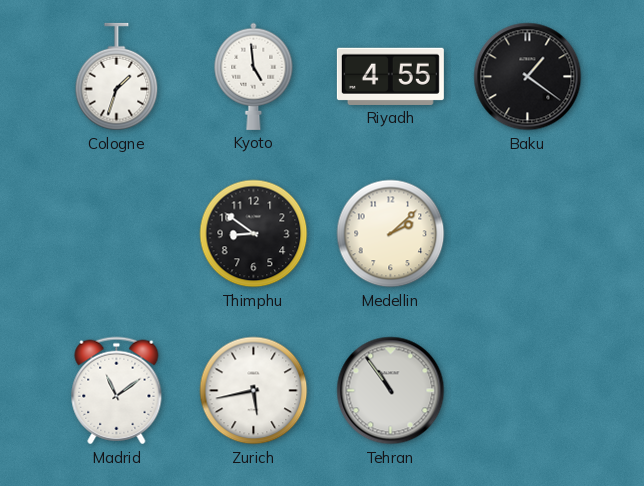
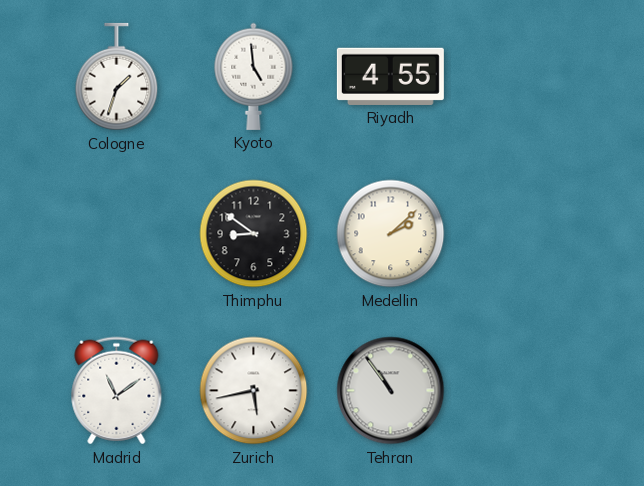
Baku: 1:21 -> none
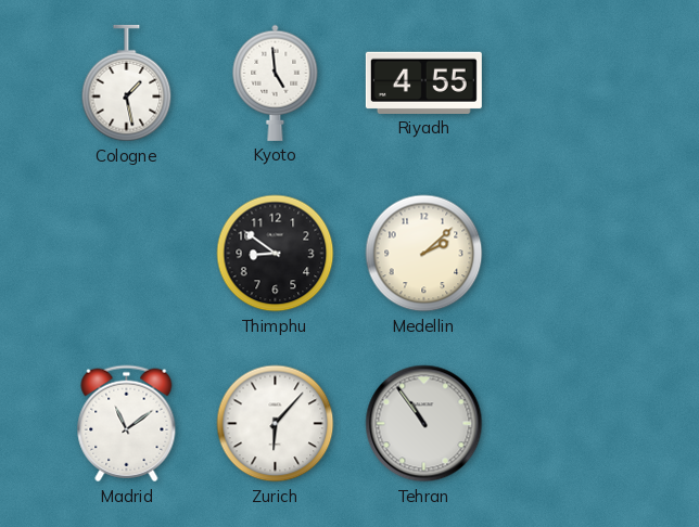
Cologne: 1:33 -> 1:28
Zurich: 5:43 -> 6:07
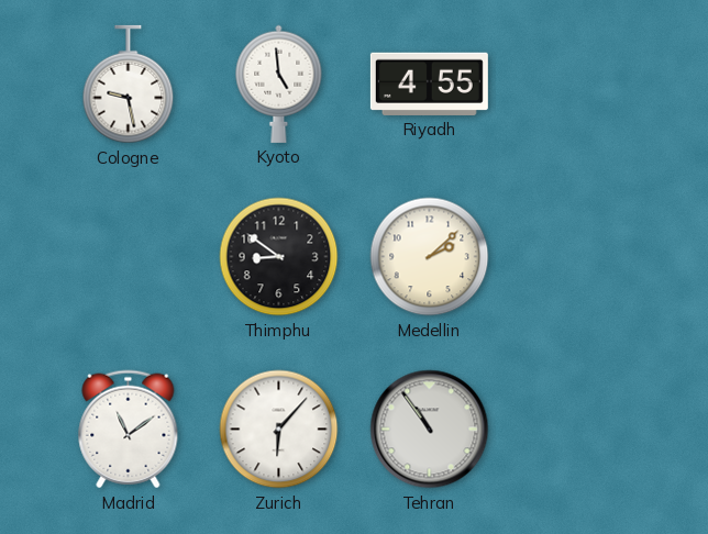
Cologne: 1:28 -> 9:28
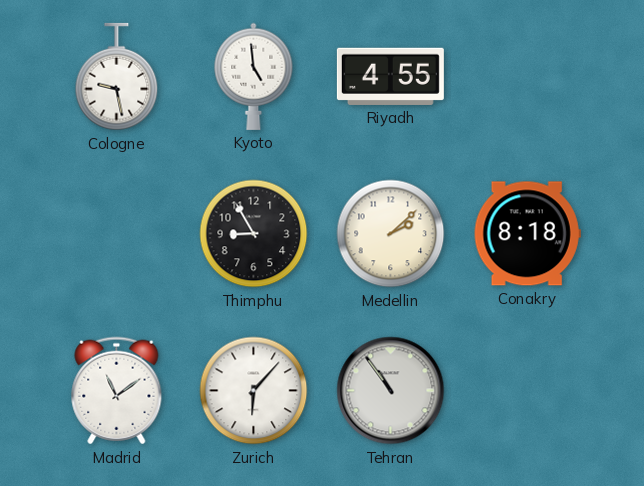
Thimphu: 8:51 -> 8:55
Conakry: none -> 8:18
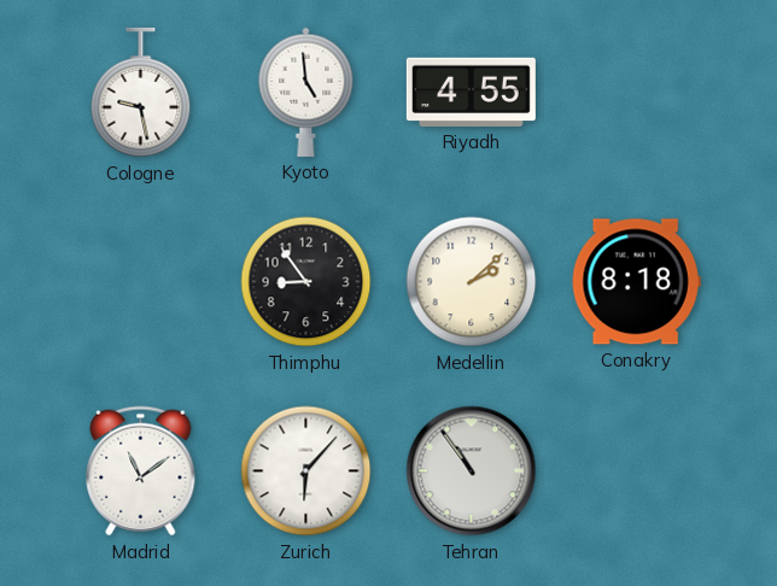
Thimphu: 8:55 -> 8:54
